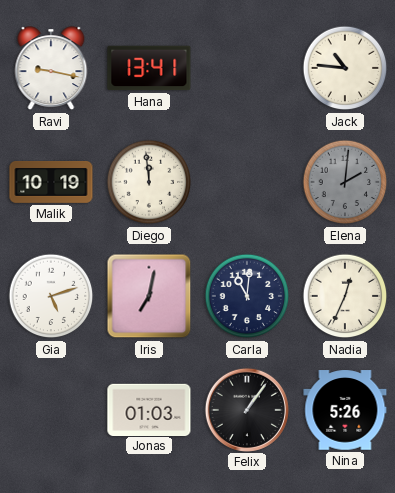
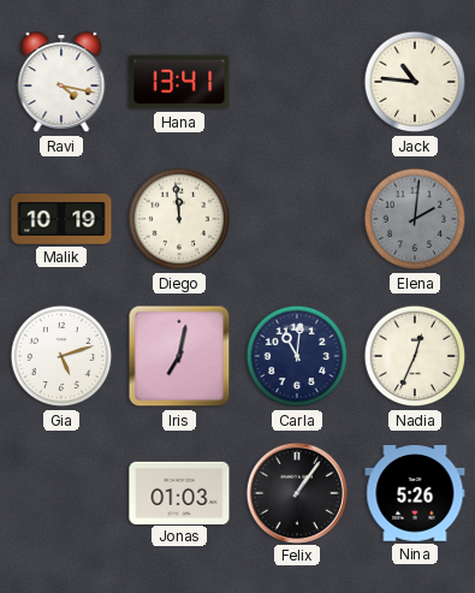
Ravi: 9:17 -> 4:17
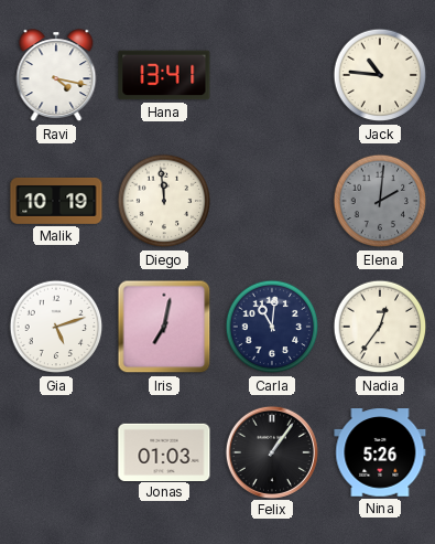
Nadia: 12:34 -> 12:36
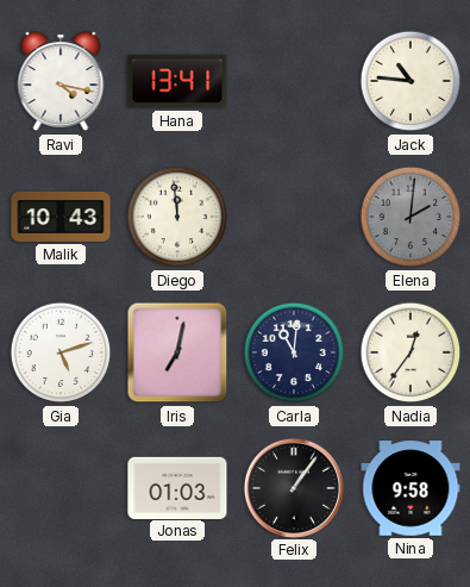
Malik: 10:19 -> 10:43
Nina: 5:26 -> 9:58
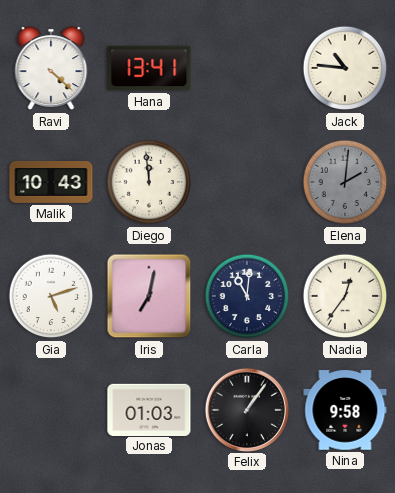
Ravi: 4:17 -> 4:22
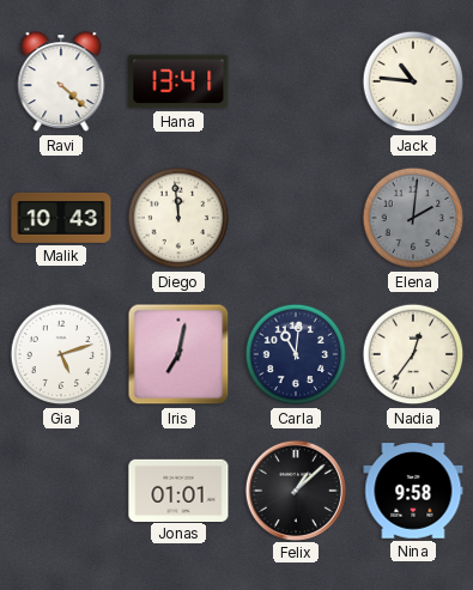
Jonas: 01:03 -> 01:01
Felix: 1:06 -> 1:08
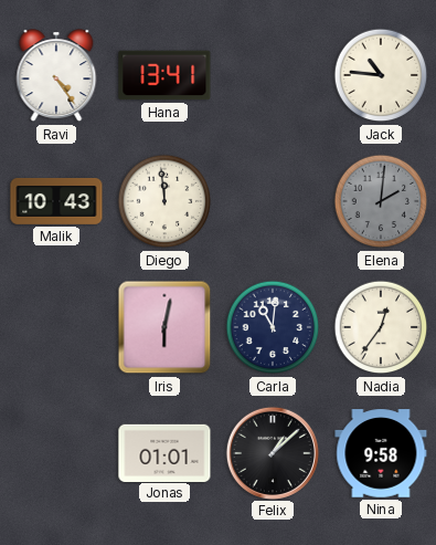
Ravi: 4:22 -> 4:24
Gia: 5:12 -> none
Iris: 7:02 -> 6:02
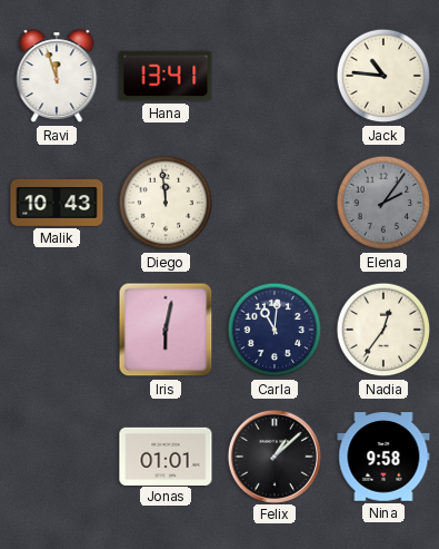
Ravi: 4:24 -> 11:57
Elena: 2:01 -> 2:06
